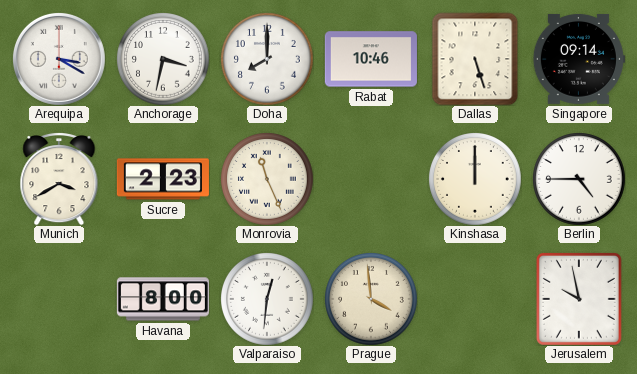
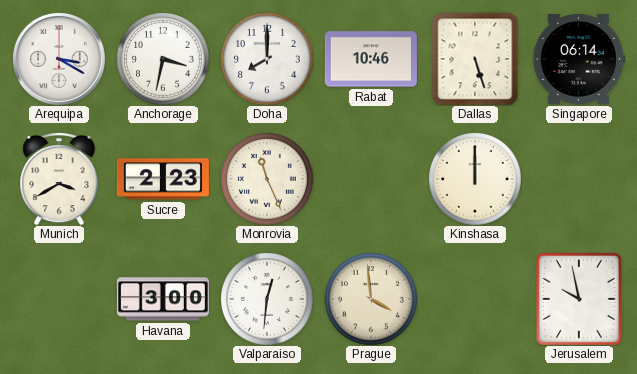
Singapore: 09:14 -> 06:14
Berlin: 4:45 -> none
Havana: 8:00 -> 3:00
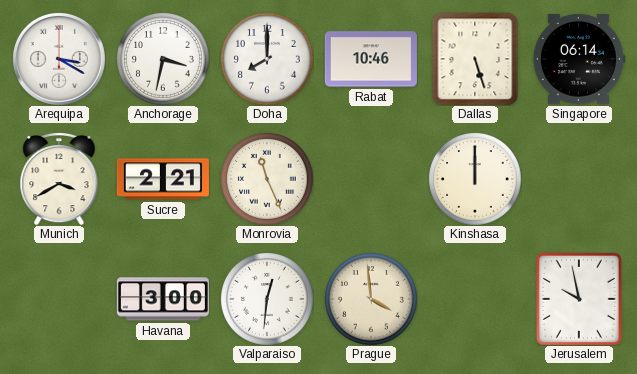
Sucre: 2:23 -> 2:21
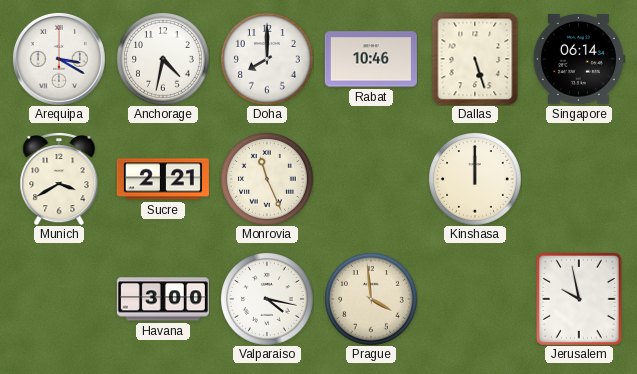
Anchorage: 3:32 -> 4:32
Valparaiso: 12:31 -> 4:17
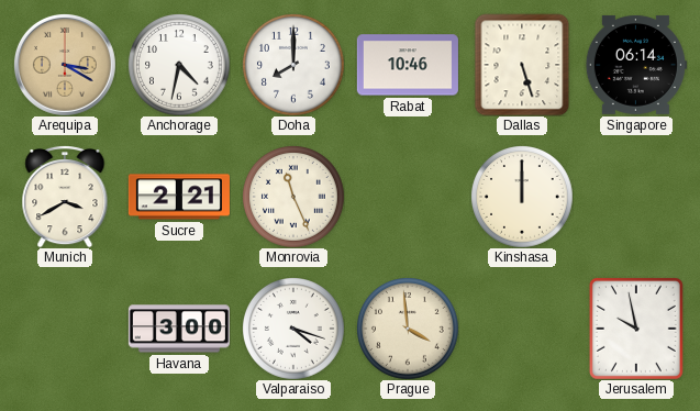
Arequipa dial: white -> champagne
Valparaiso: 4:17 -> 4:18
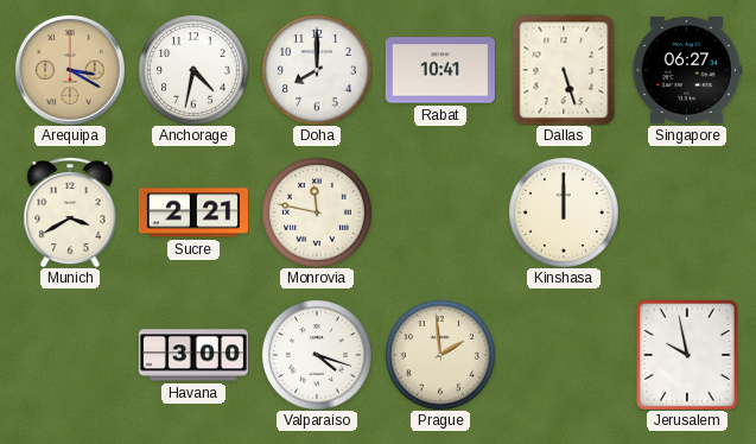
Rabat: 10:46 -> 10:41
Singapore: 06:14 -> 06:27
Monrovia: 11:26 -> 11:47
Prague: 3:59 -> 1:59
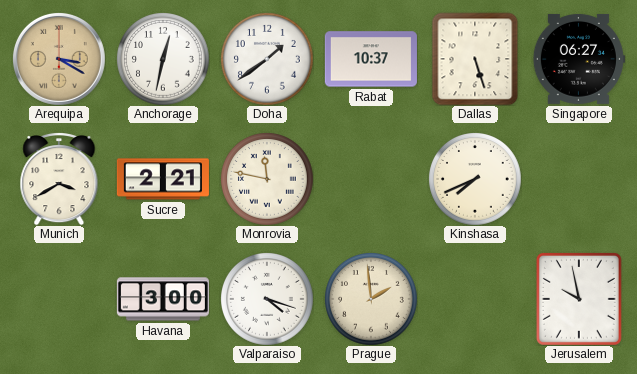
Anchorage: 4:32 -> 12:32
Doha: 8:00 -> 1:39
Rabat: 10:41 -> 10:37
Kinshasa: 12:00 -> 7:41
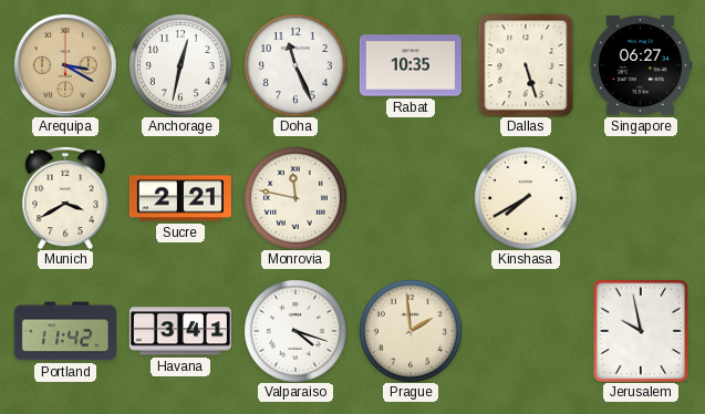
Doha: 1:39 -> 11:26
Rabat: 10:37 -> 10:35
Kinshasa: 7:41 -> 7:40
Portland: none -> 11:42
Havana: 3:00 -> 3:41
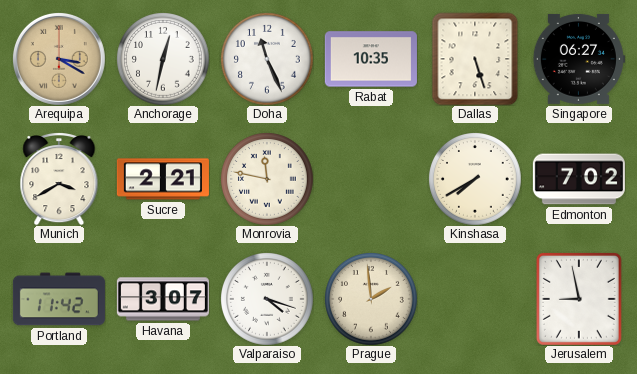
Edmonton: none -> 7:02
Havana: 3:41 -> 3:07
Jerusalem: 9:58 -> 8:58
